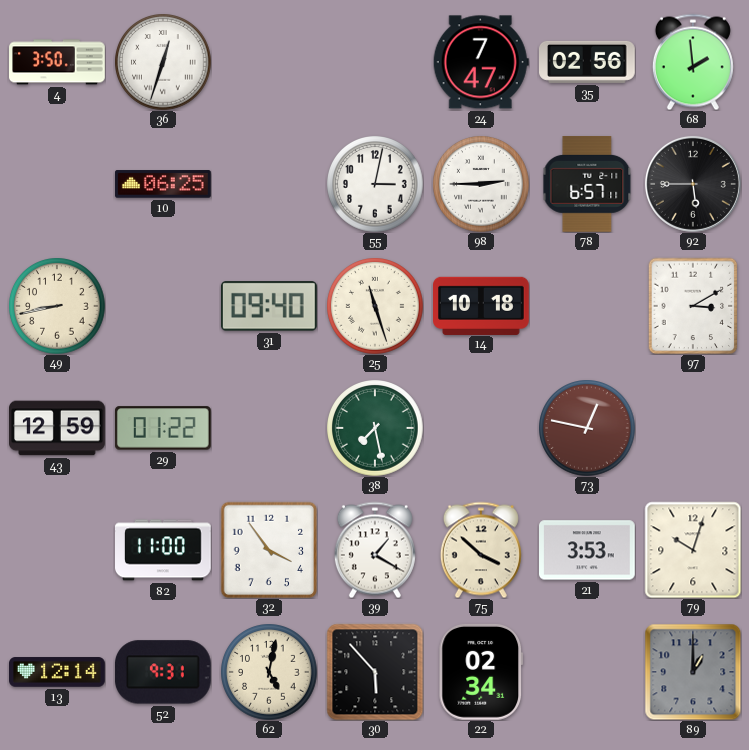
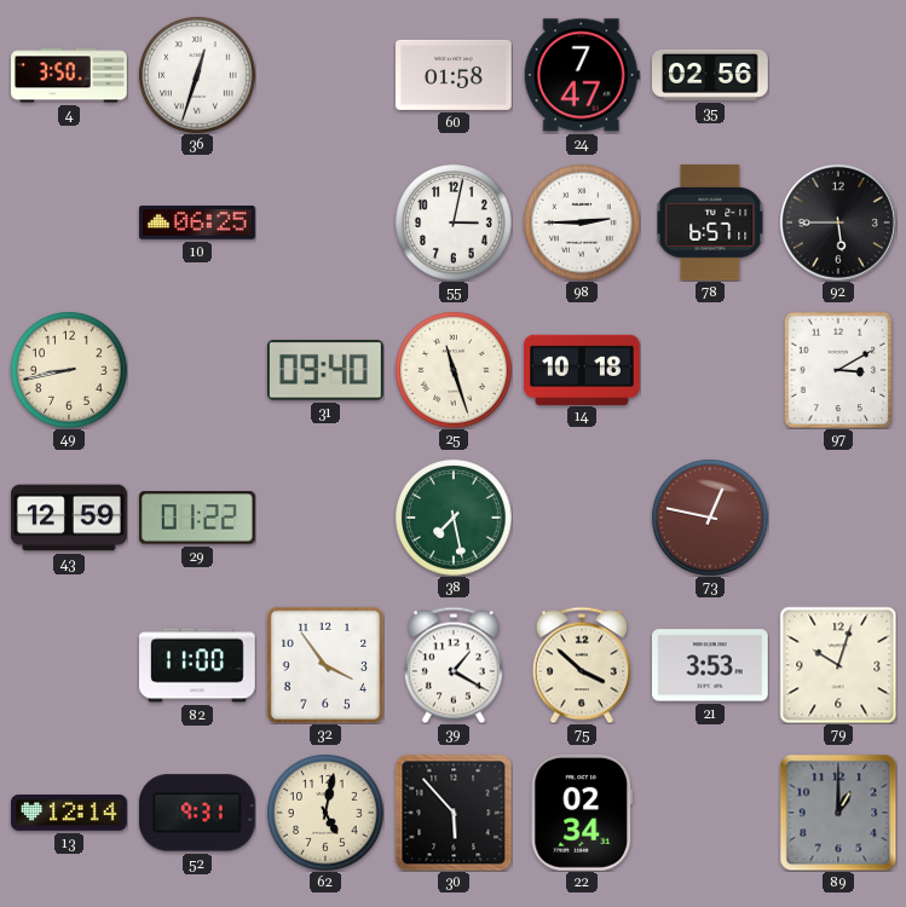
60: none -> 01:58
68: 1:59 -> none
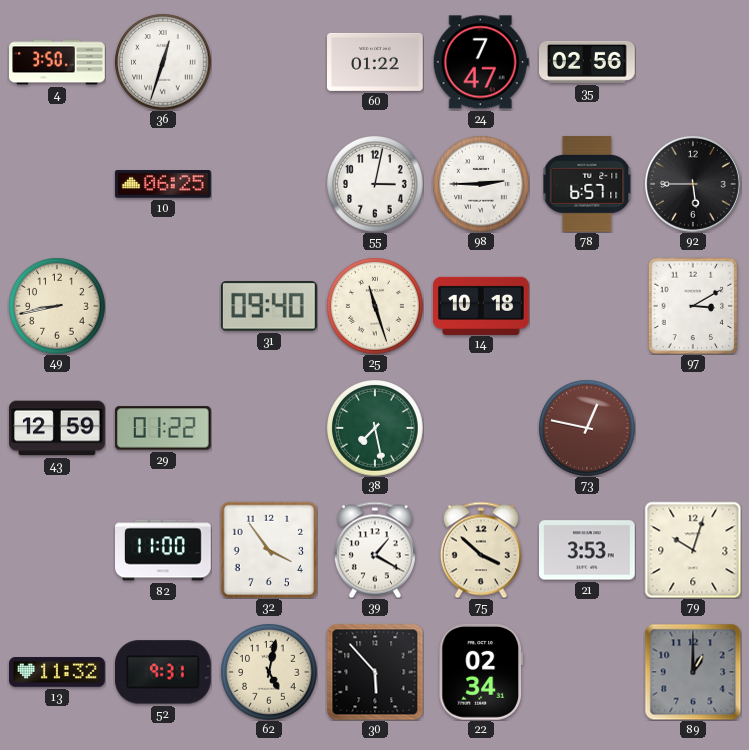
60: 01:58 -> 01:22
13: 12:14 -> 11:32
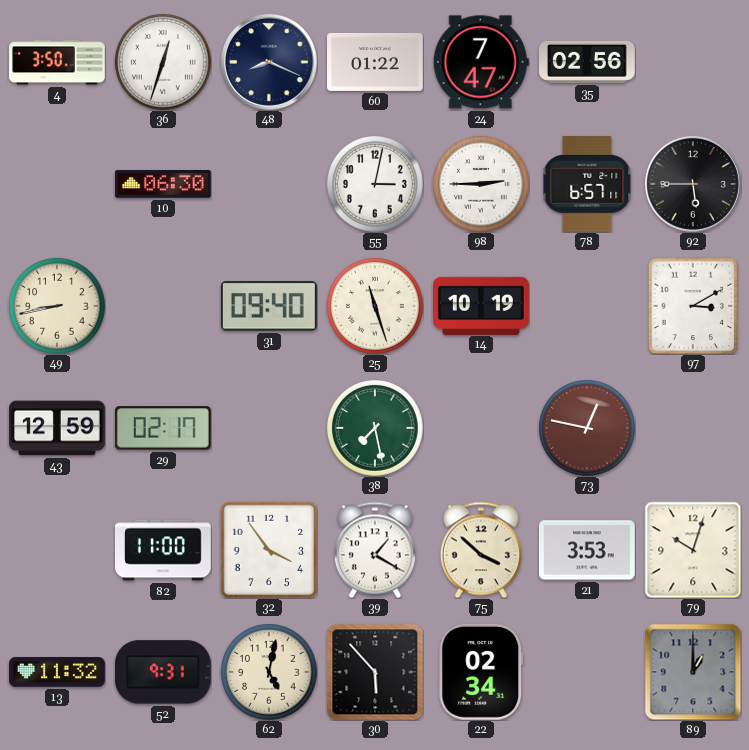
48: none -> 8:19
10: 06:25 -> 06:30
14: 10:18 -> 10:19
29: 01:22 -> 02:17
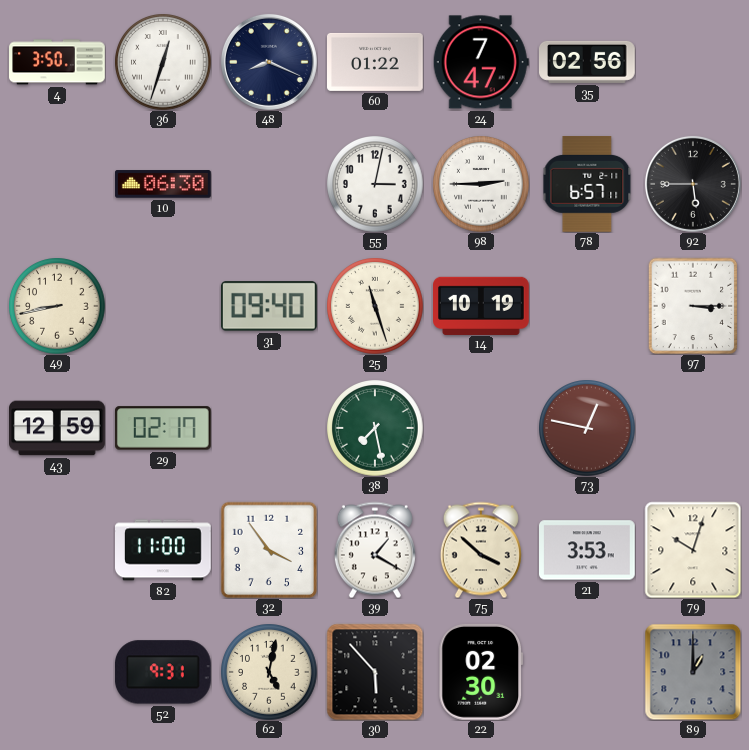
97: 3:10 -> 3:15
13: 11:32 -> none
22: 02:34 -> 02:30
